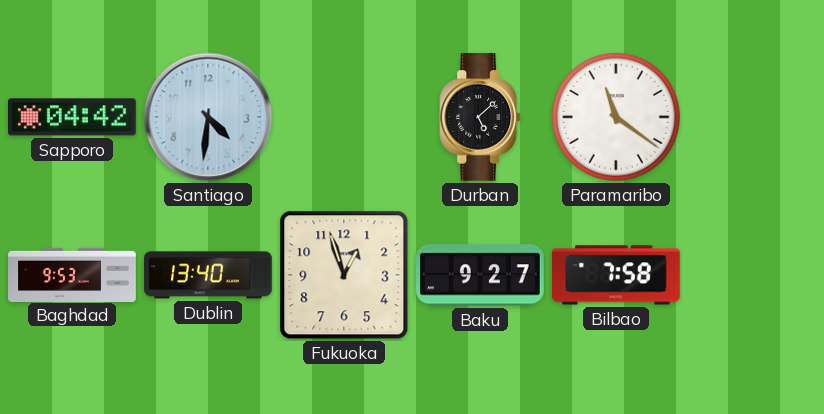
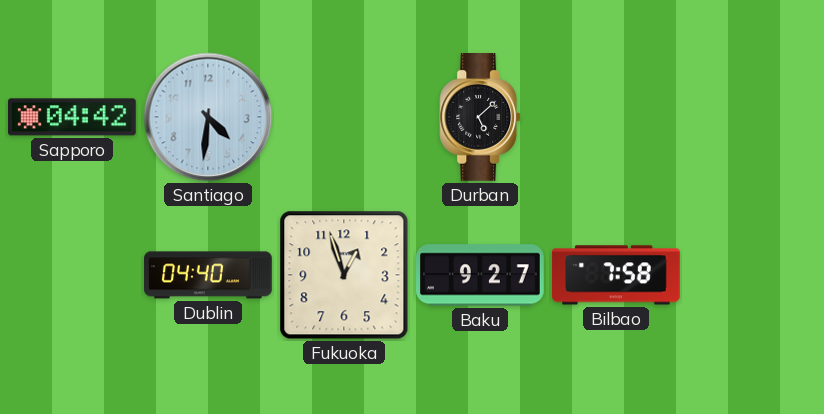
Paramaribo: 11:21 -> none
Baghdad: 9:53 -> none
Dublin: 13:40 -> 04:40
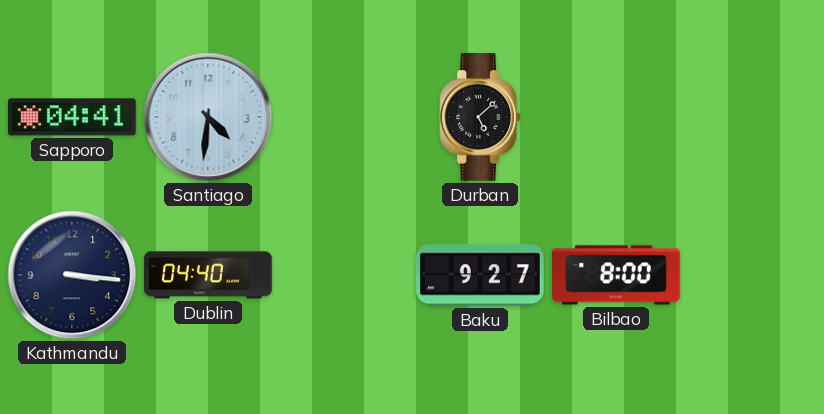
Sapporo: 04:42 -> 04:41
Kathmandu: none -> 3:16
Fukuoka: 12:57 -> none
Bilbao: 7:58 -> 8:00
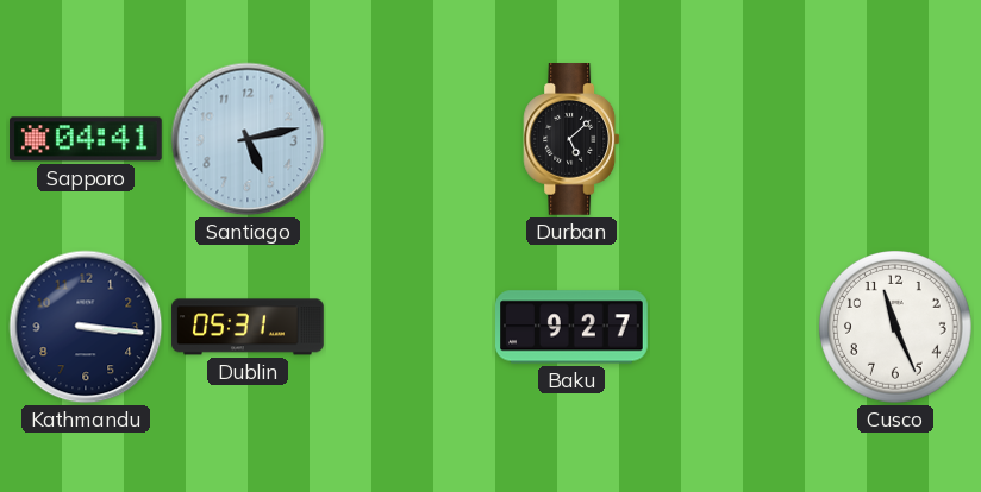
Santiago: 4:31 -> 5:13
Dublin: 04:40 -> 05:31
Bilbao: 8:00 -> none
Cusco: none -> 11:26
